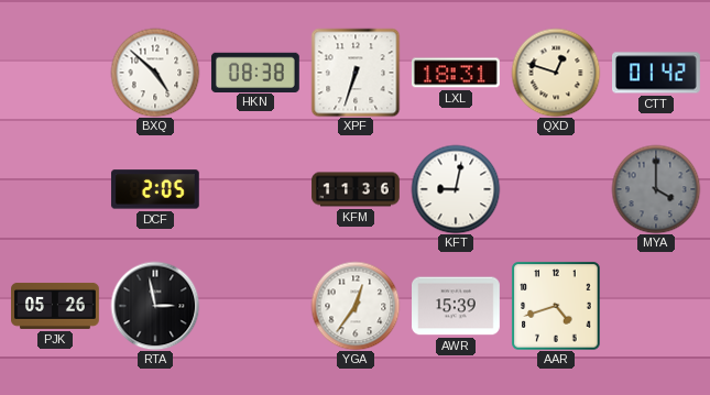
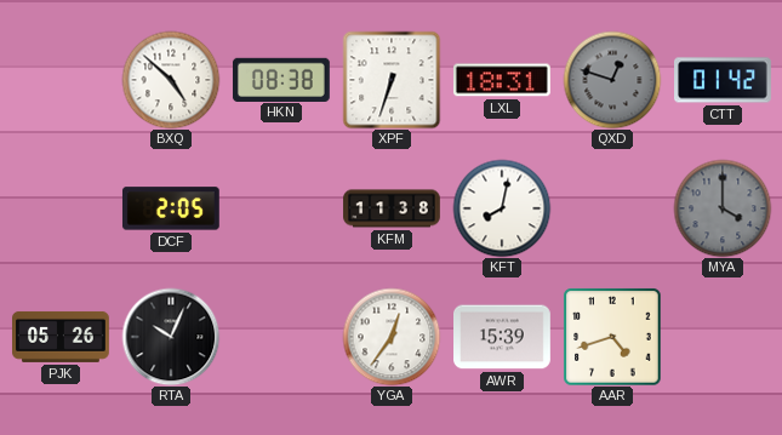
QXD dial: cream -> grey
KFM: 11:36 -> 11:38
KFT: 9:02 -> 8:02
RTA: 2:58 -> 10:04
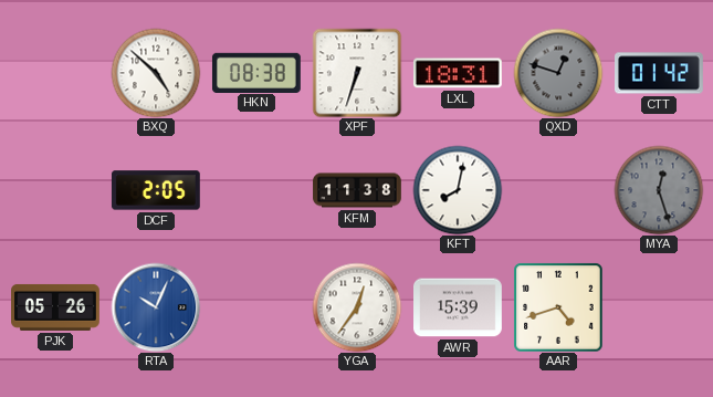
MYA: 4:00 -> 12:27
RTA dial: black -> blue
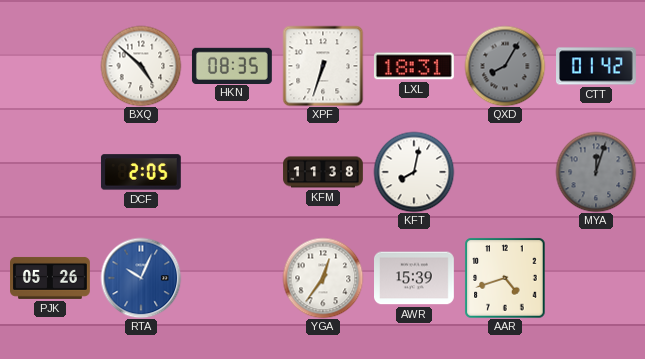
HKN: 08:38 -> 08:35
QXD: 12:48 -> 8:05
MYA: 12:27 -> 12:03
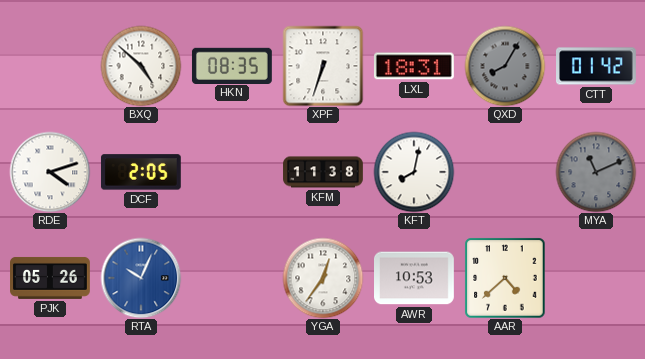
RDE: none -> 4:12
MYA: 12:03 -> 11:11
AWR: 15:39 -> 10:53
AAR: 4:42 -> 4:38
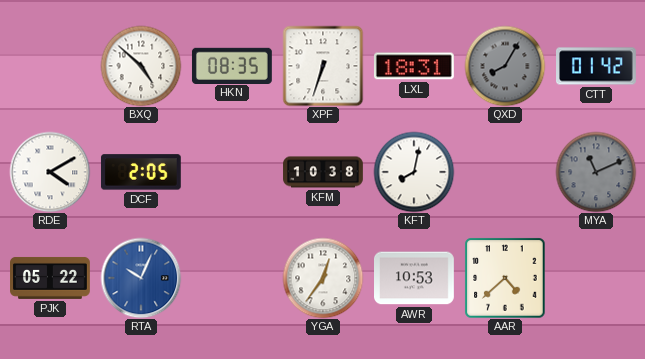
RDE: 4:12 -> 4:10
KFM: 11:38 -> 10:38
PJK: 05:26 -> 05:22
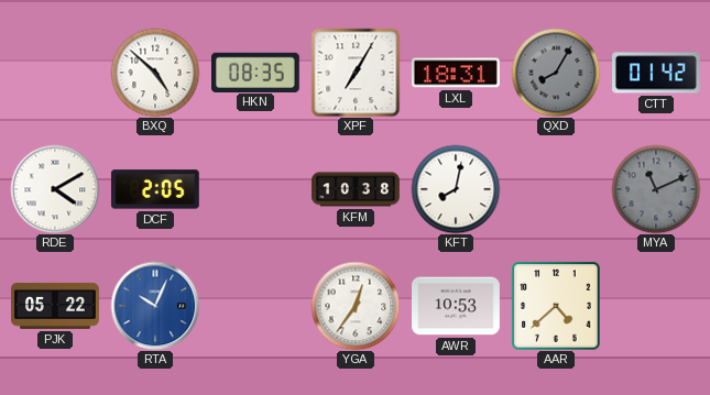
XPF: 6:33 -> 7:05
